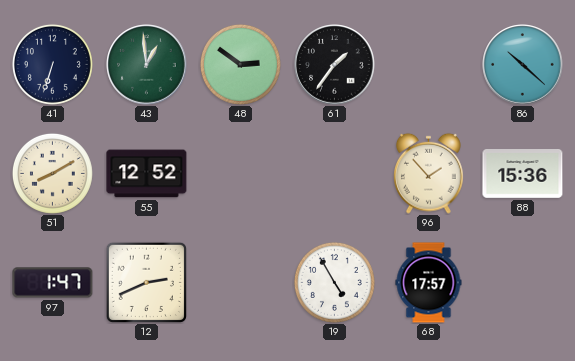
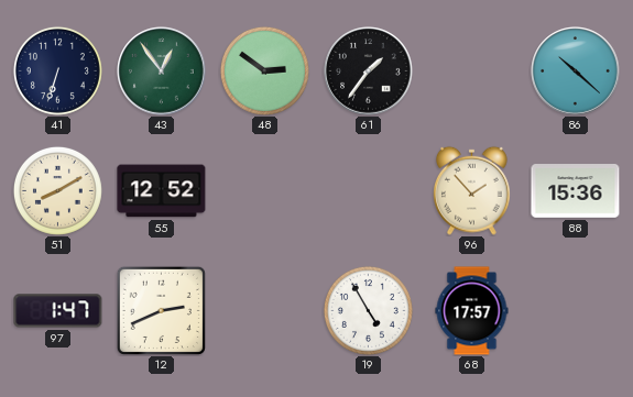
43: 12:59 -> 12:54
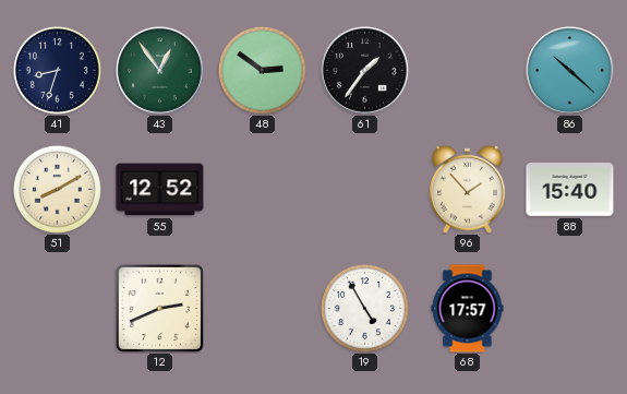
41: 6:33 -> 8:33
88: 15:36 -> 15:40
97: 1:47 -> none
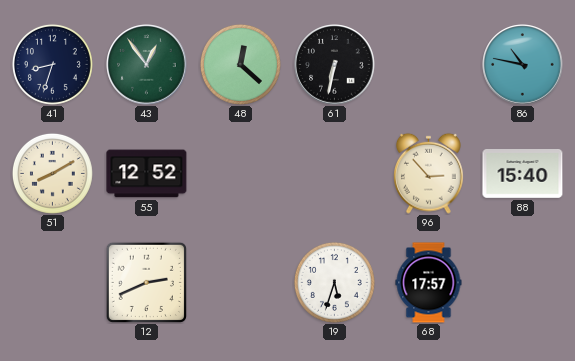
48: 2:51 -> 12:22
61: 1:36 -> 6:32
86: 10:22 -> 10:47
96: 1:53 -> 2:53
19: 4:55 -> 5:33
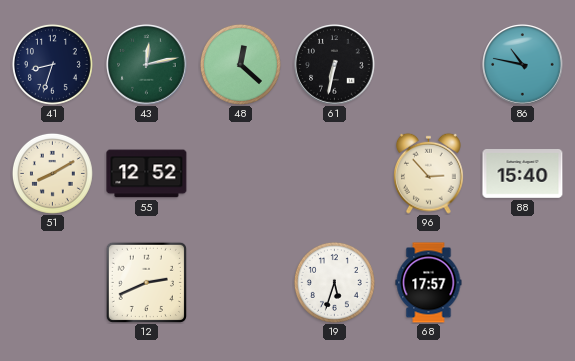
43: 12:54 -> 12:13
